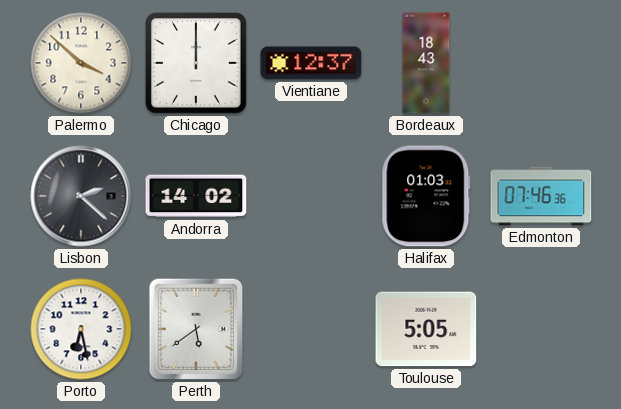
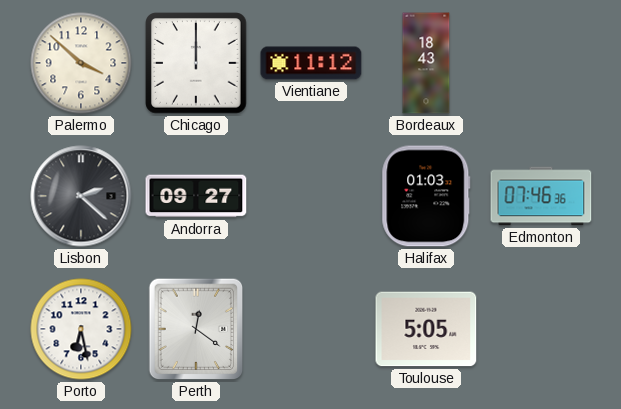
Vientiane: 12:37 -> 11:12
Andorra: 14:02 -> 09:27
Perth: 5:39 -> 12:21
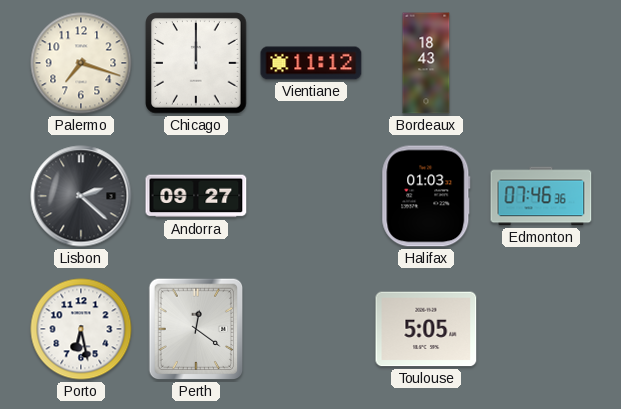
Palermo: 3:52 -> 7:18
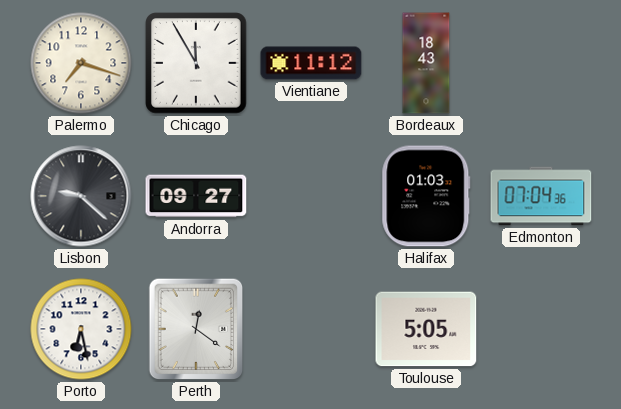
Chicago: 12:00 -> 11:55
Lisbon: 2:22 -> 9:22
Edmonton: 07:46 -> 07:04
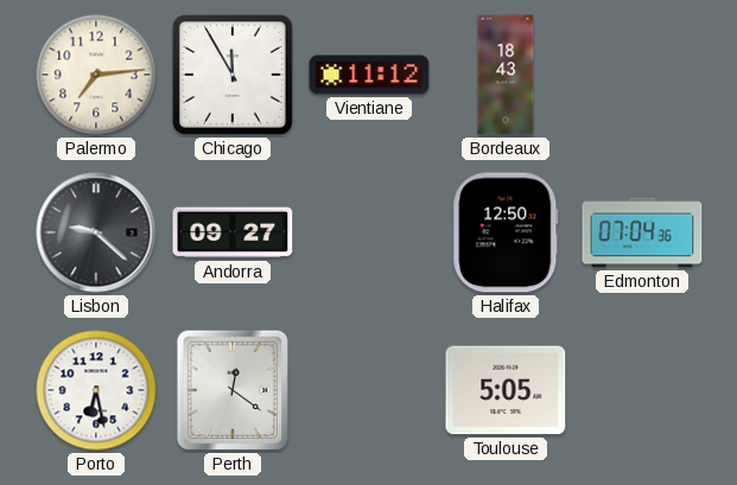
Palermo: 7:18 -> 7:14
Halifax: 01:03 -> 12:50
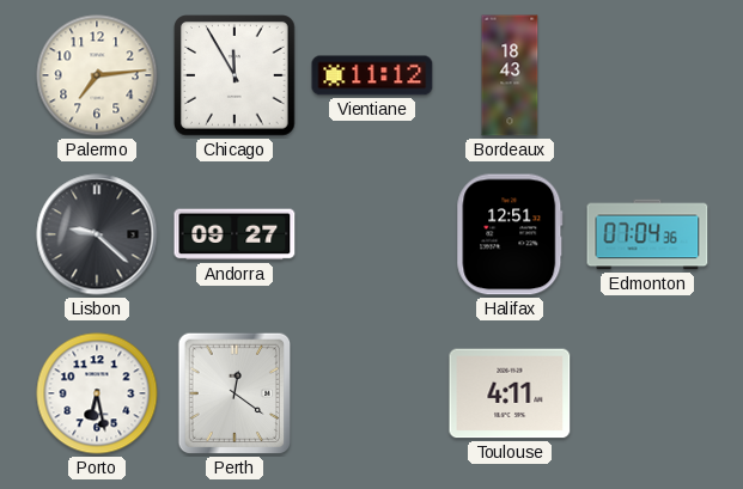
Halifax: 12:50 -> 12:51
Toulouse: 5:05 -> 4:11
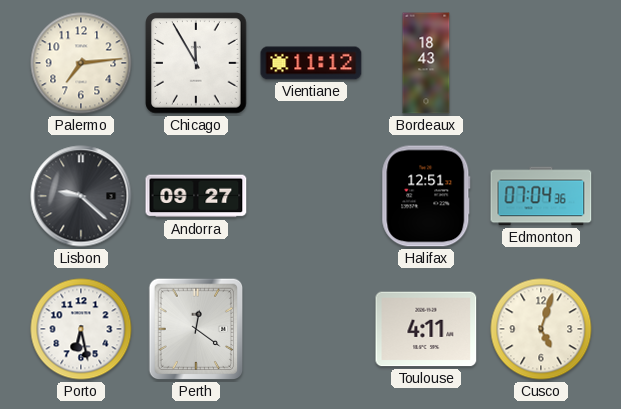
Cusco: none -> 5:03
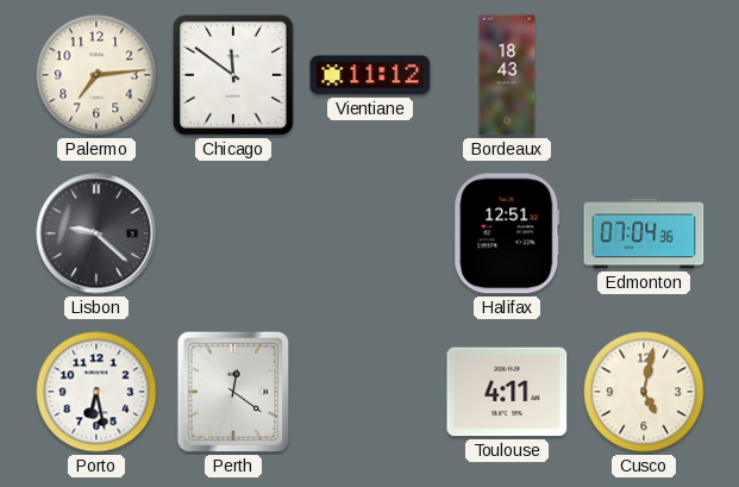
Chicago: 11:55 -> 11:51
Andorra: 09:27 -> none
Cusco: 5:03 -> 5:02
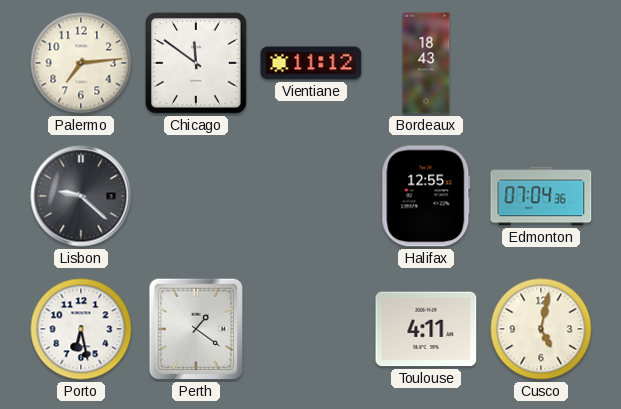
Halifax: 12:51 -> 12:55
Perth: 12:21 -> 1:21
